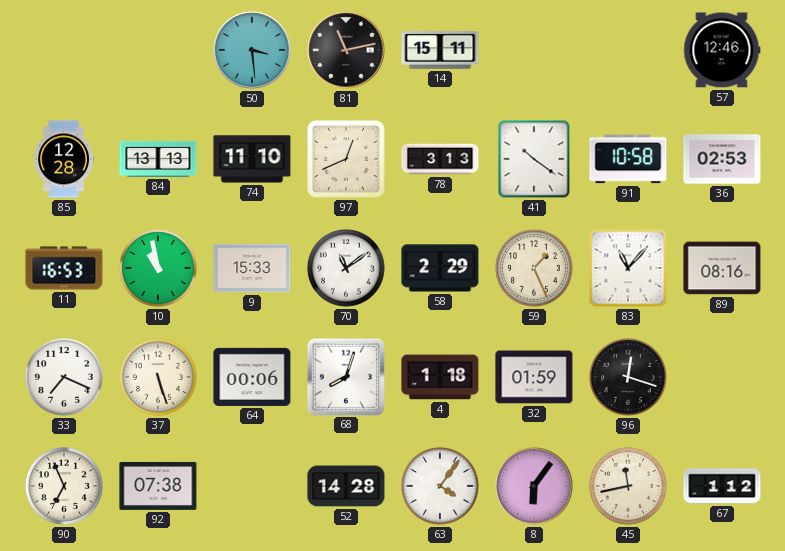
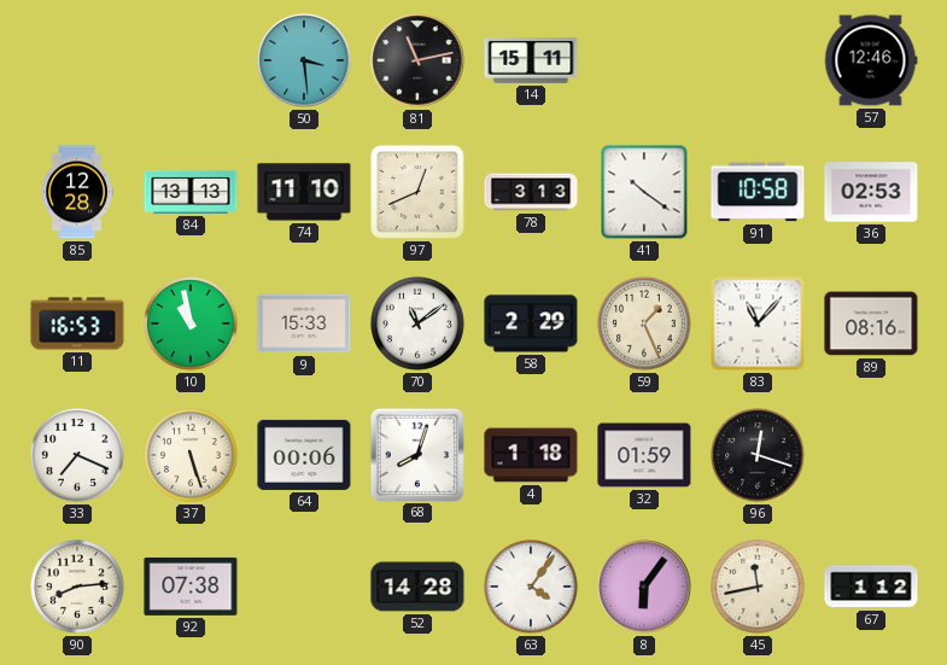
90: 6:56 -> 8:14
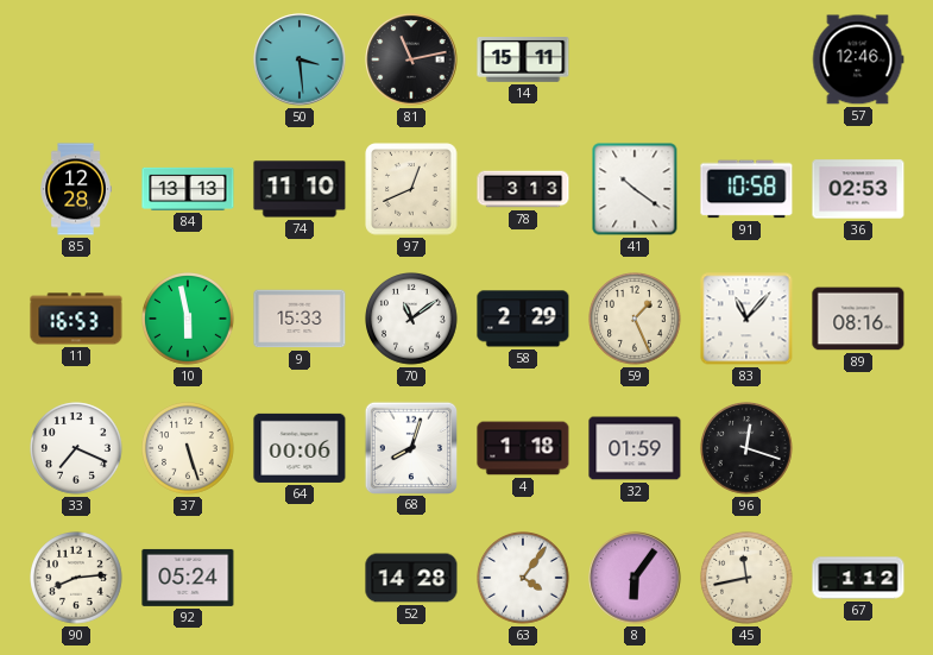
10: 10:58 -> 5:58
92: 07:38 -> 05:24
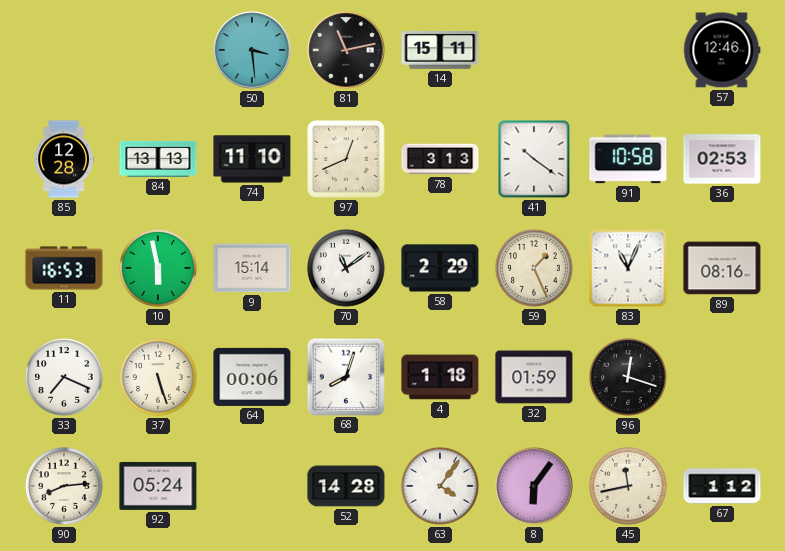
9: 15:33 -> 15:14
83: 11:07 -> 11:04
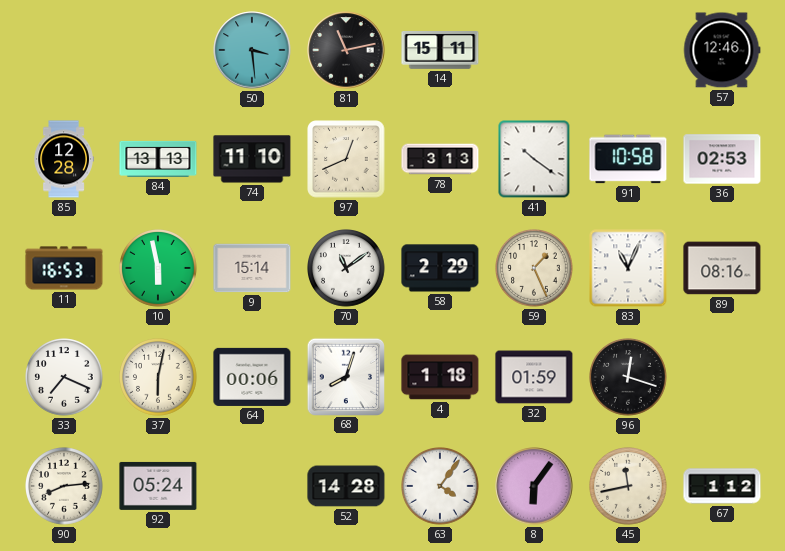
37: 5:27 -> 6:02
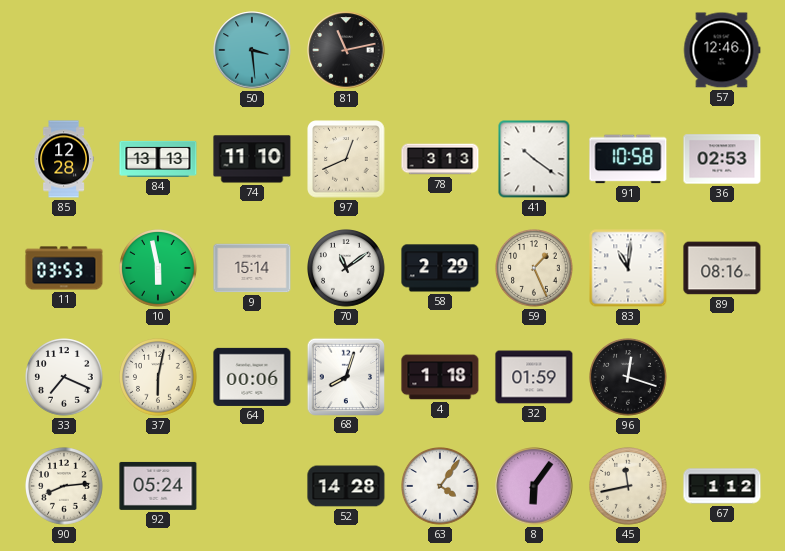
14: 15:11 -> none
11: 16:53 -> 03:53
83: 11:04 -> 11:01
